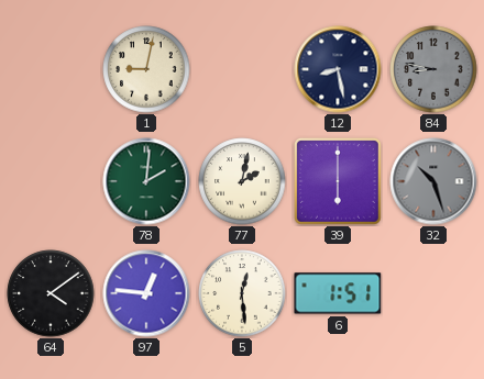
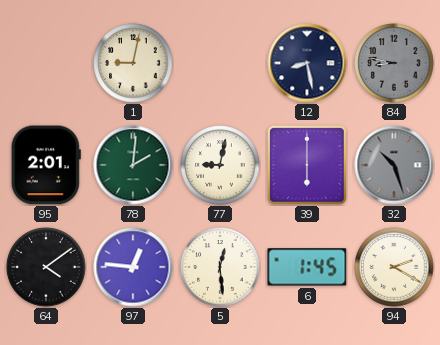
95: none -> 2:01
77: 2:02 -> 9:02
6: 1:51 -> 1:45
94: none -> 2:20
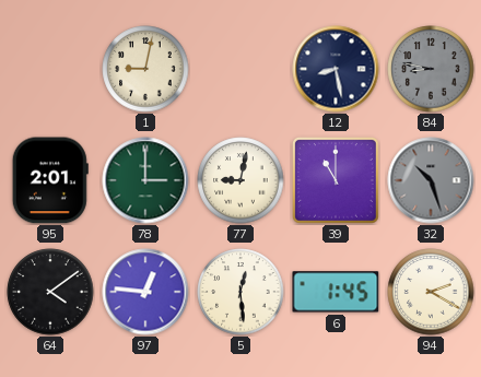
78: 2:01 -> 3:00
39: 6:00 -> 11:00
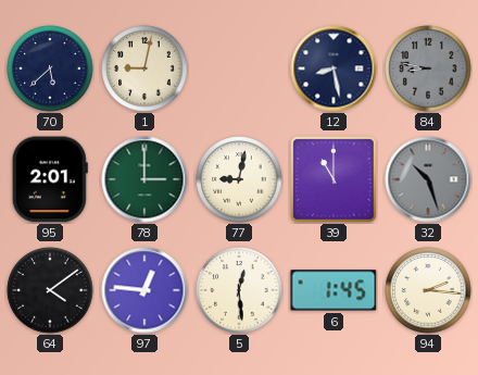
70: none -> 5:38
94: 2:20 -> 2:16
